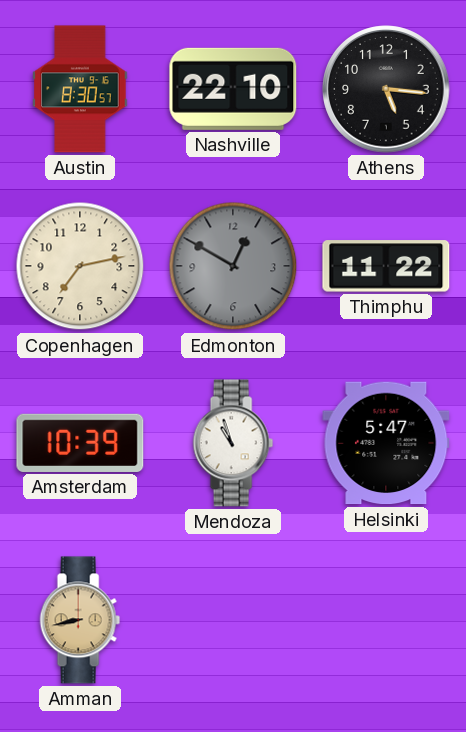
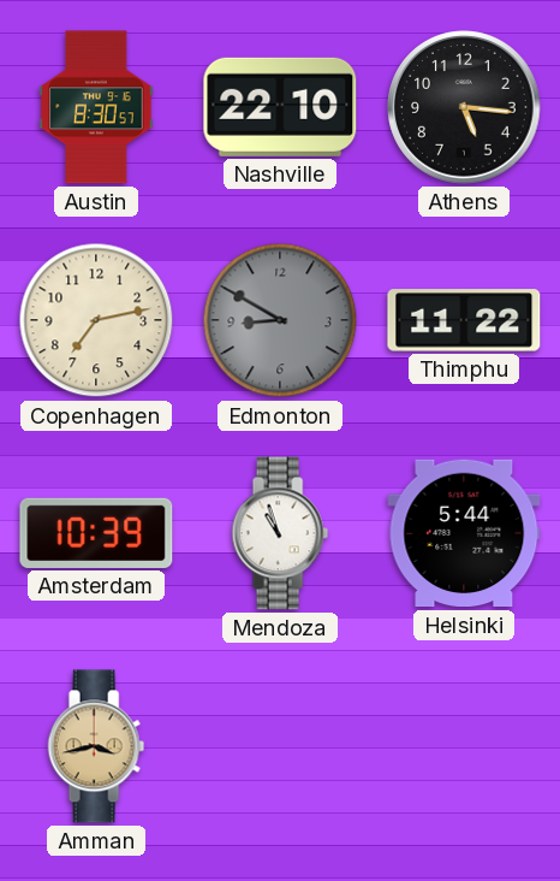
Edmonton: 12:50 -> 8:50
Helsinki: 5:47 -> 5:44
Amman: 8:43 -> 3:43
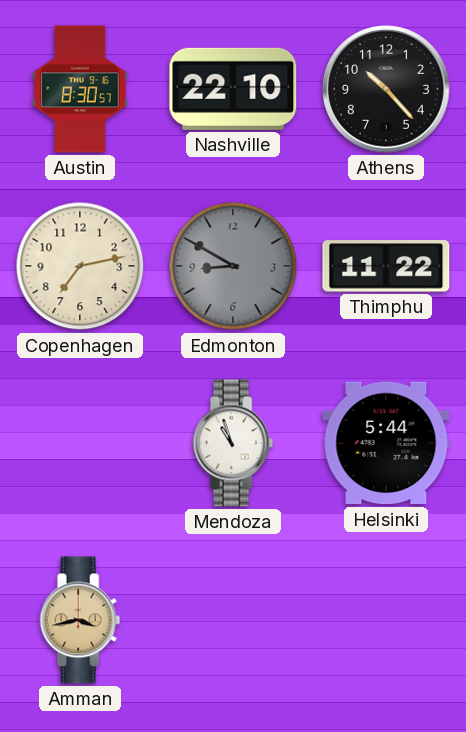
Athens: 5:16 -> 10:23
Amsterdam: 10:39 -> none
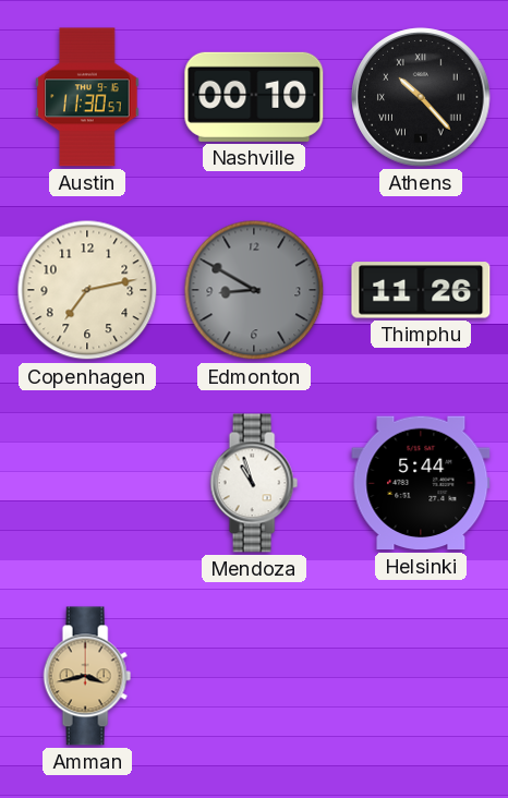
Austin: 8:30 -> 11:30
Nashville: 22:10 -> 00:10
Athens numerals: Arabic -> Roman
Thimphu: 11:22 -> 11:26
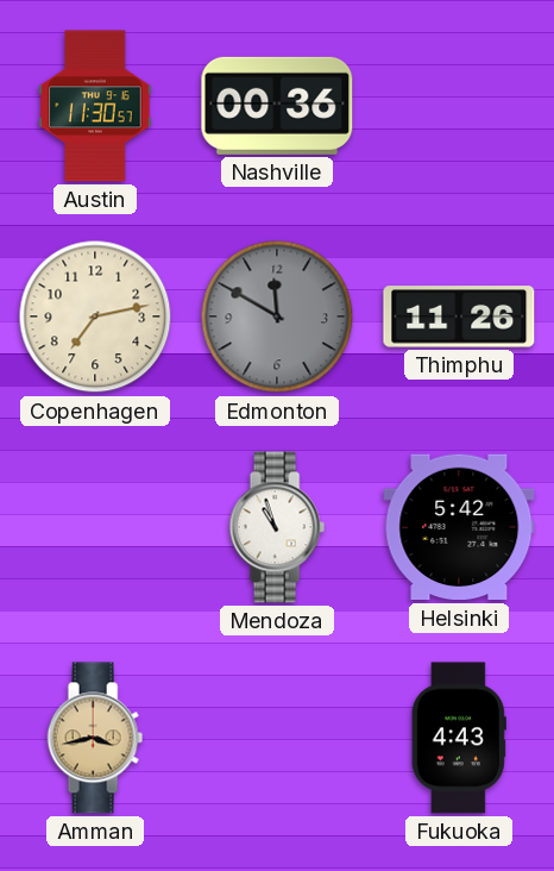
Nashville: 00:10 -> 00:36
Athens: 10:23 -> none
Edmonton: 8:50 -> 11:50
Helsinki: 5:44 -> 5:42
Fukuoka: none -> 4:43
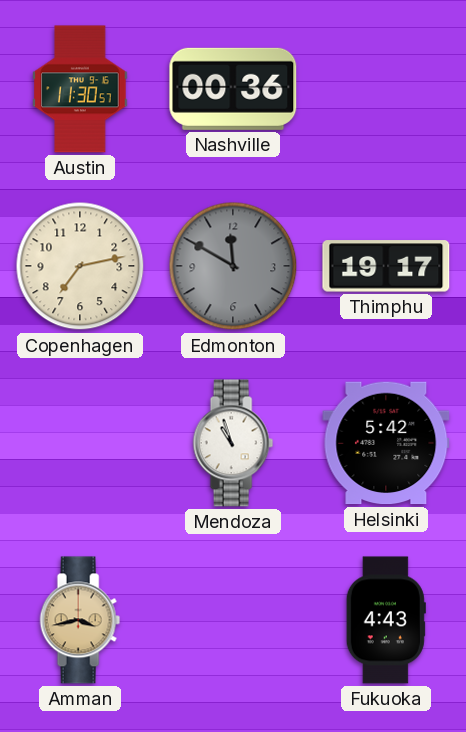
Thimphu: 11:26 -> 19:17
